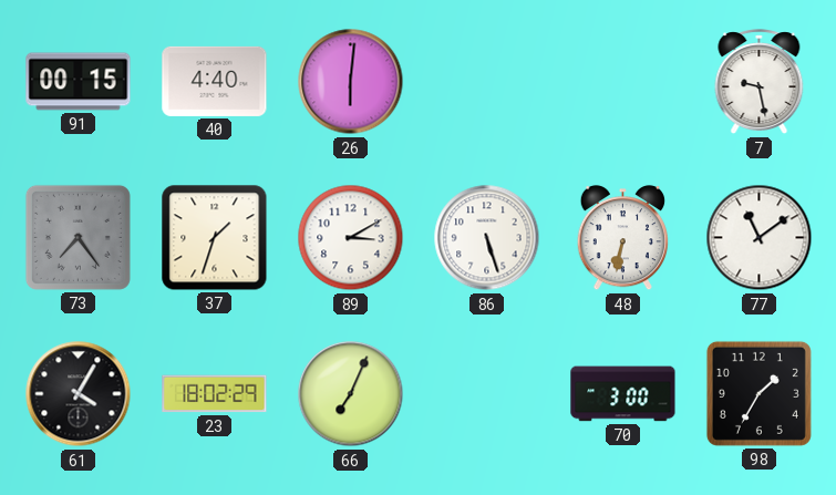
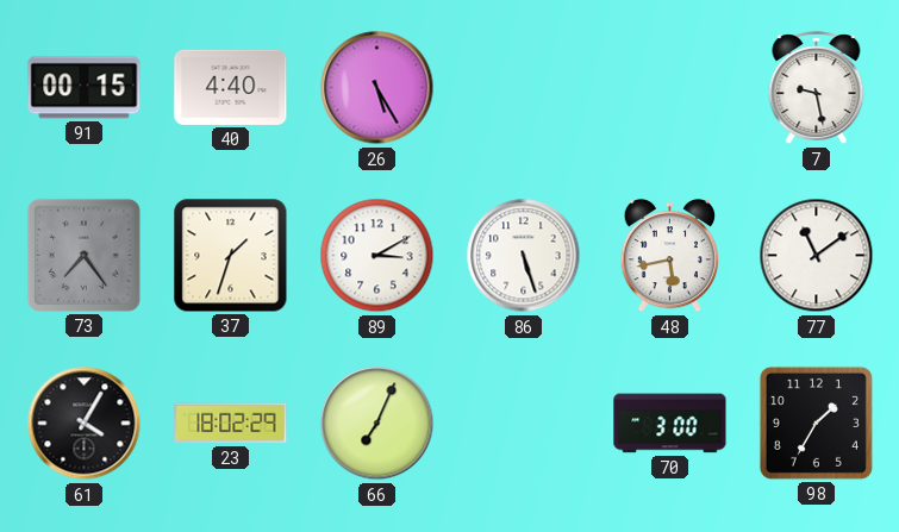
26: 6:01 -> 5:25
48: 6:32 -> 5:43
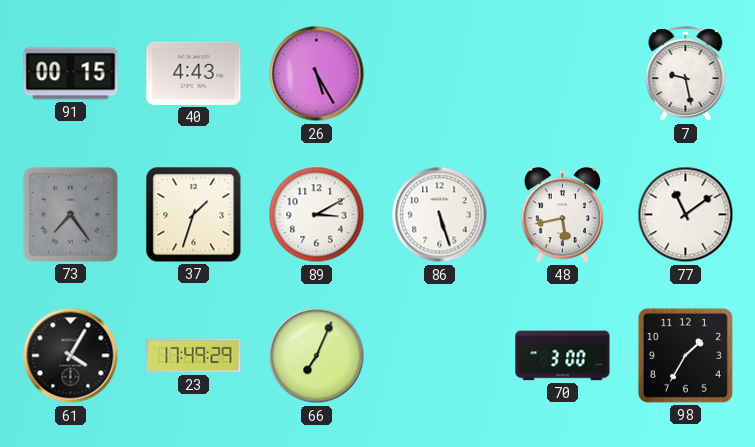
40: 4:40 -> 4:43
23: 18:02 -> 17:49
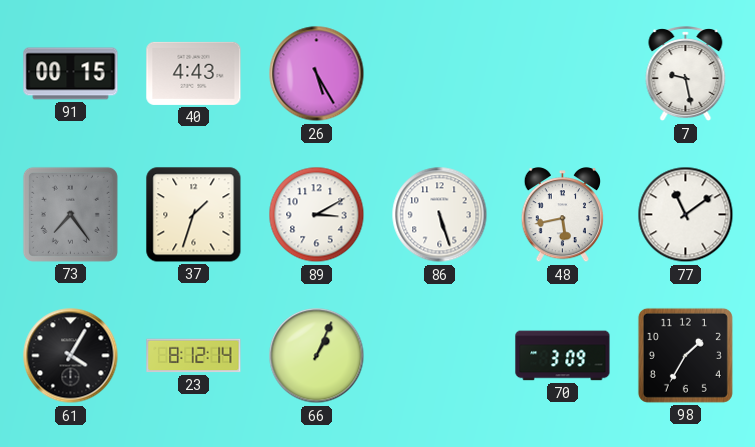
23: 17:49 -> 8:12
66: 7:04 -> 1:04
70: 3:00 -> 3:09
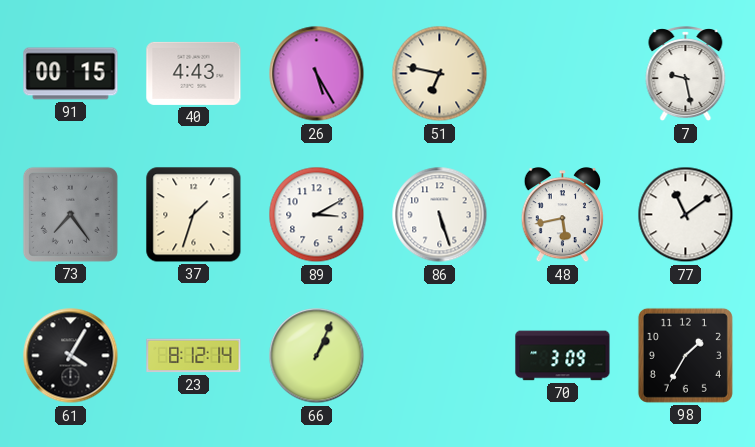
51: none -> 6:47
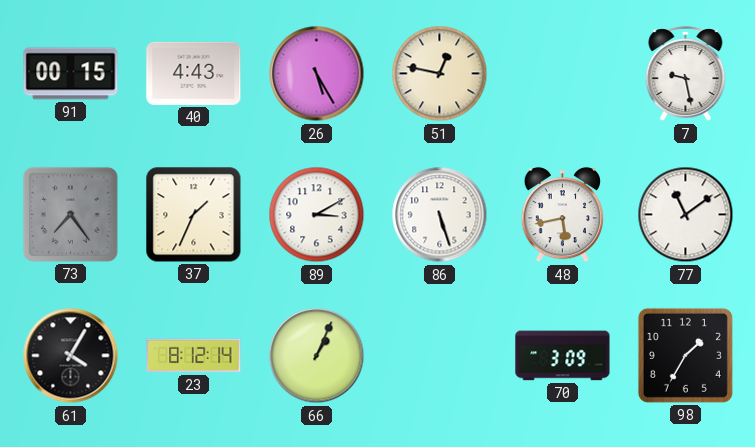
51: 6:47 -> 12:47
37: 1:33 -> 1:34
